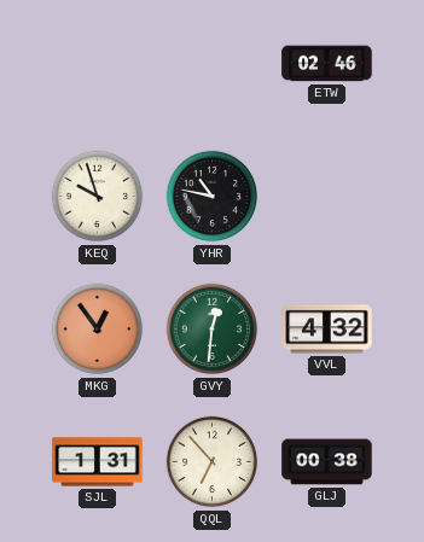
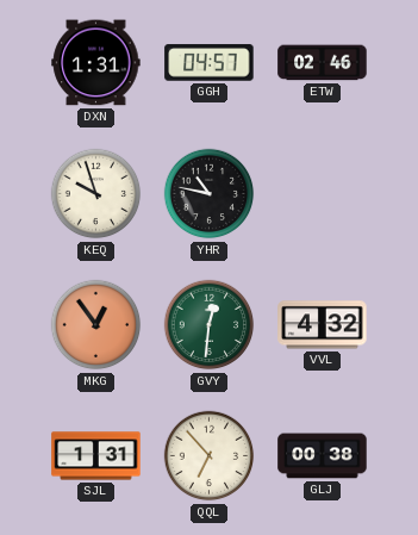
DXN: none -> 1:31
GGH: none -> 04:57
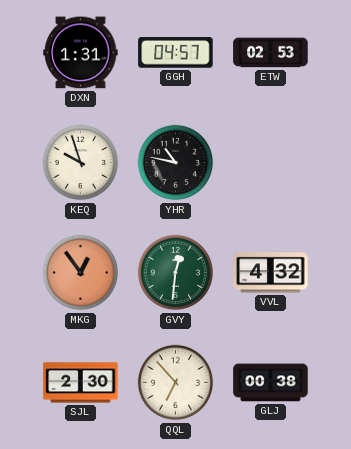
ETW: 02:46 -> 02:53
SJL: 1:31 -> 2:30
